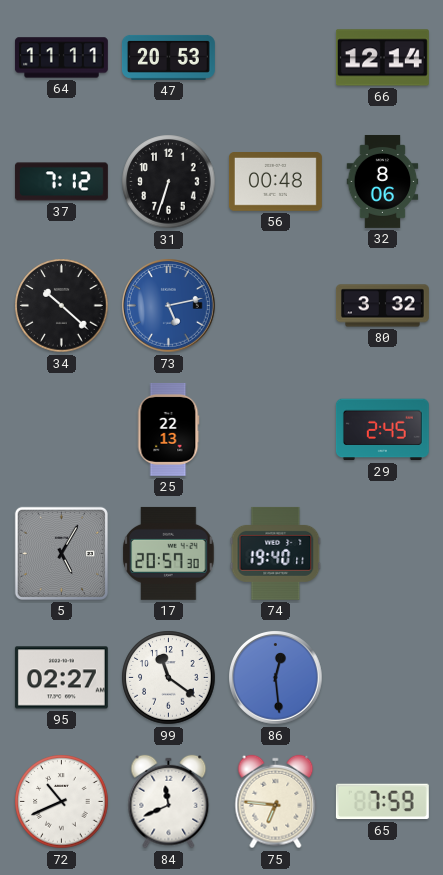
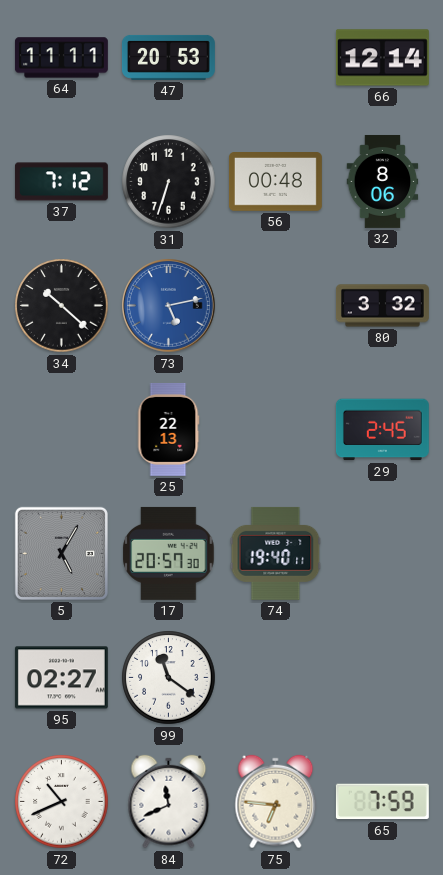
86: 12:29 -> none
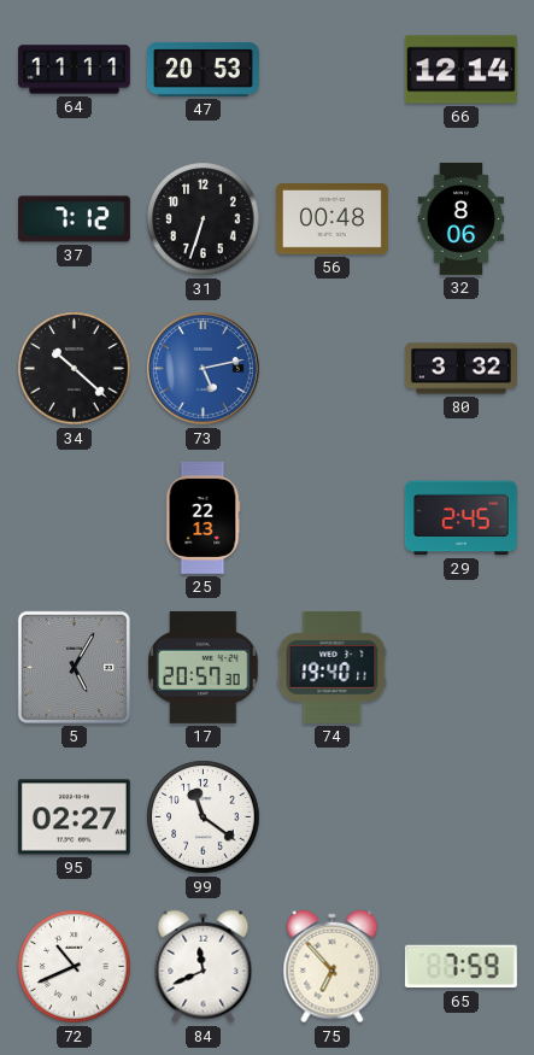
75: 6:46 -> 6:53
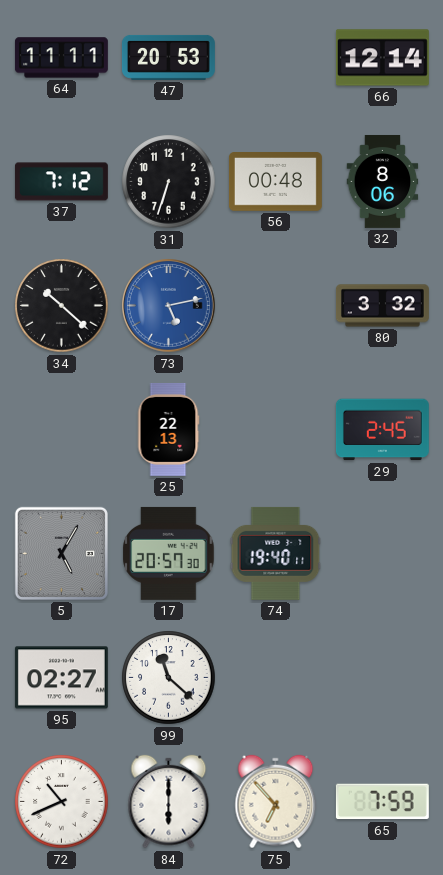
99: 11:21 -> 11:22
84: 11:41 -> 6:00
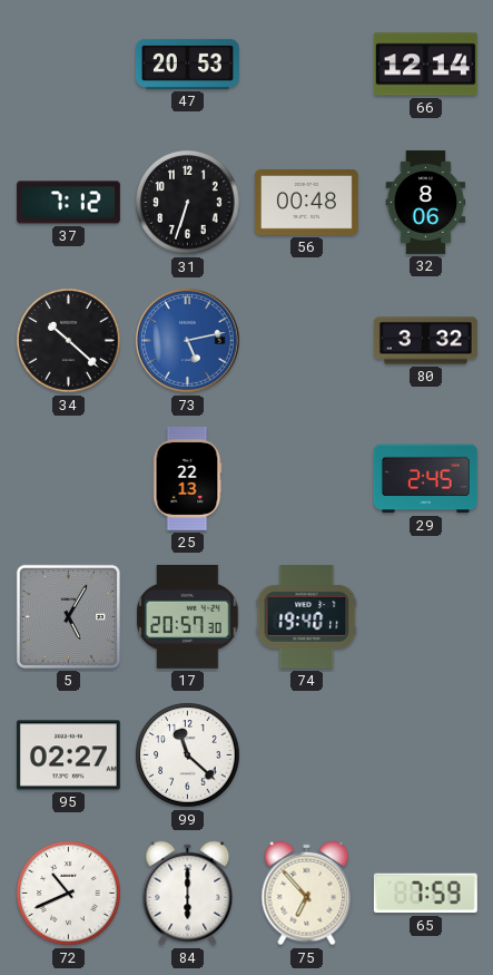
64: 11:11 -> none
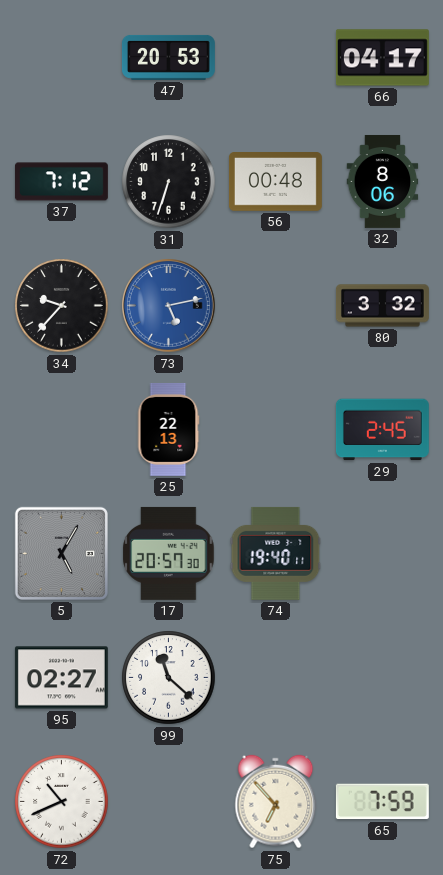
66: 12:14 -> 04:17
34: 10:22 -> 9:37
84: 6:00 -> none
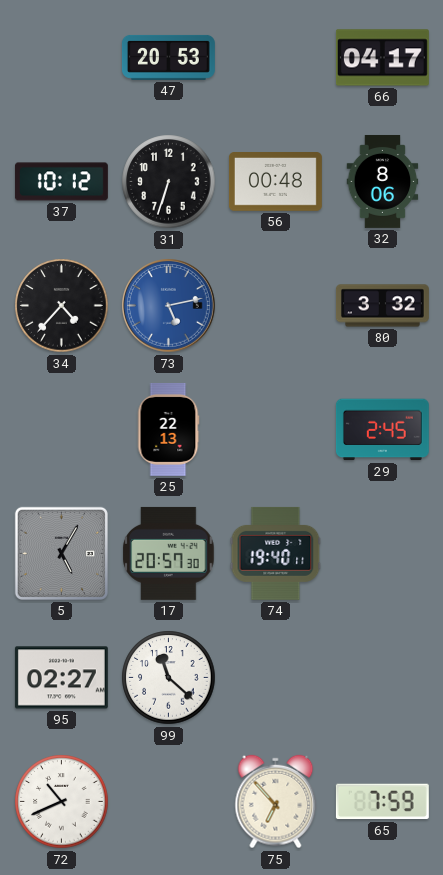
37: 7:12 -> 10:12
34: 9:37 -> 4:37
